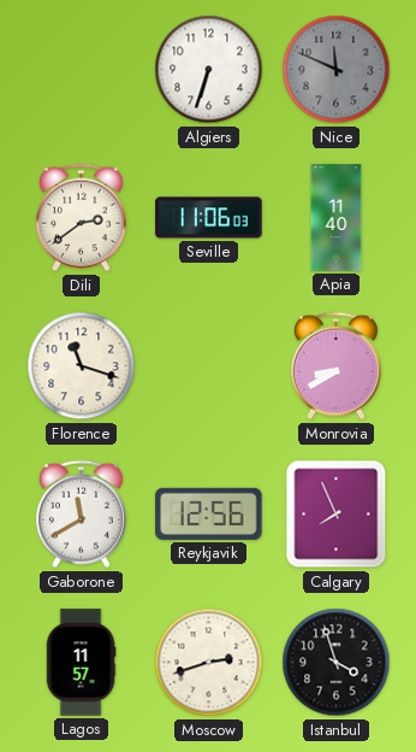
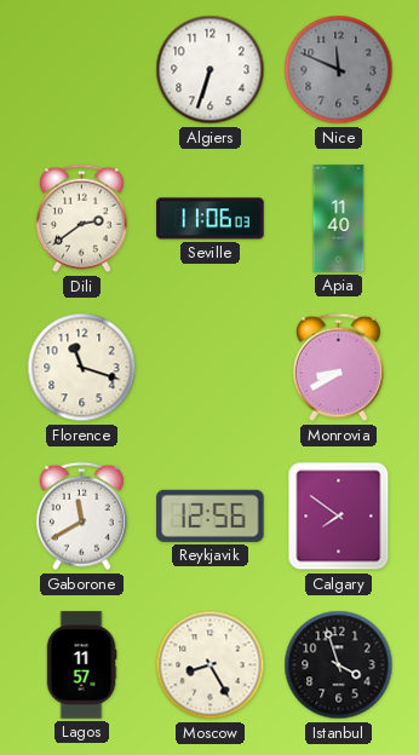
Calgary: 7:56 -> 7:51
Moscow: 2:42 -> 8:25
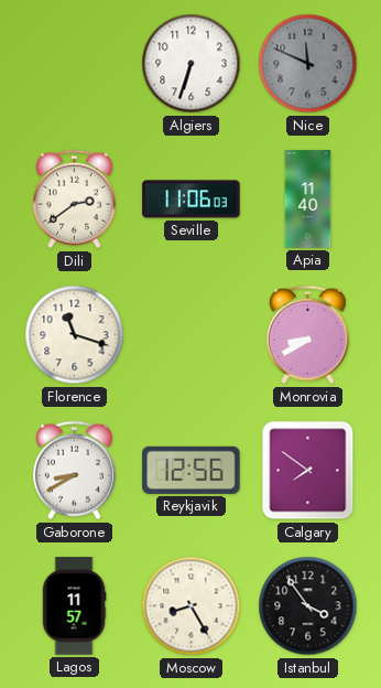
Gaborone: 11:40 -> 8:40
Istanbul: 3:57 -> 3:54
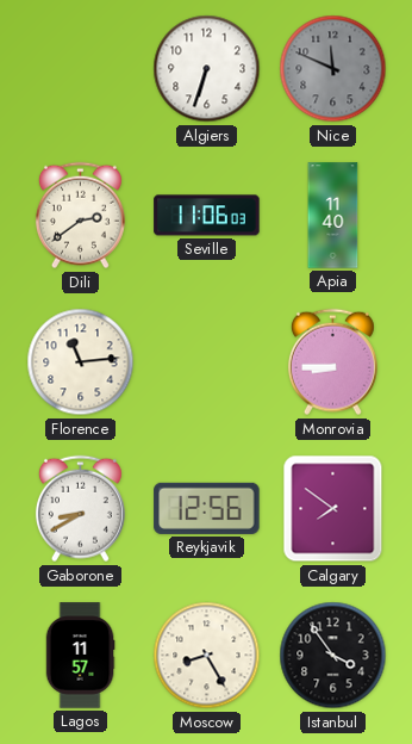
Florence: 11:18 -> 11:14
Monrovia: 8:40 -> 8:45
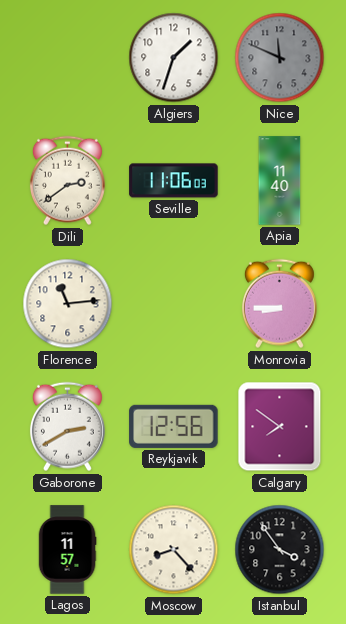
Algiers: 6:33 -> 1:33
Gaborone: 8:40 -> 2:40
Moscow: 8:25 -> 8:23
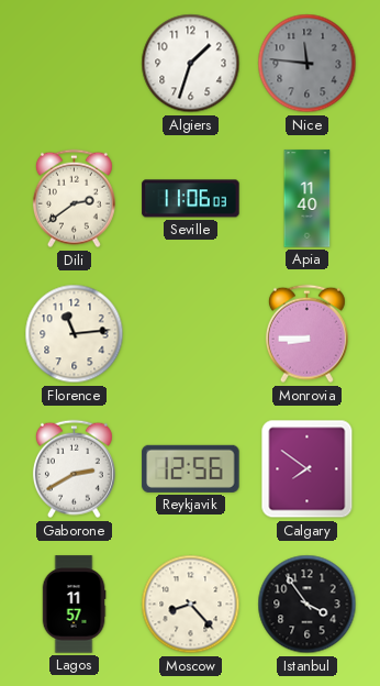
Nice: 11:49 -> 11:46
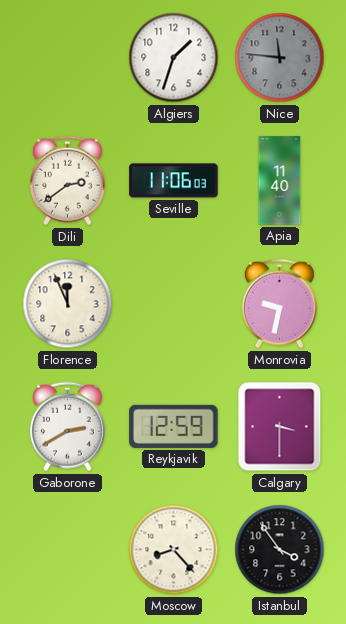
Florence: 11:14 -> 11:56
Monrovia: 8:45 -> 9:32
Reykjavik: 12:56 -> 12:59
Calgary: 7:51 -> 3:30
Lagos: 11:57 -> none
